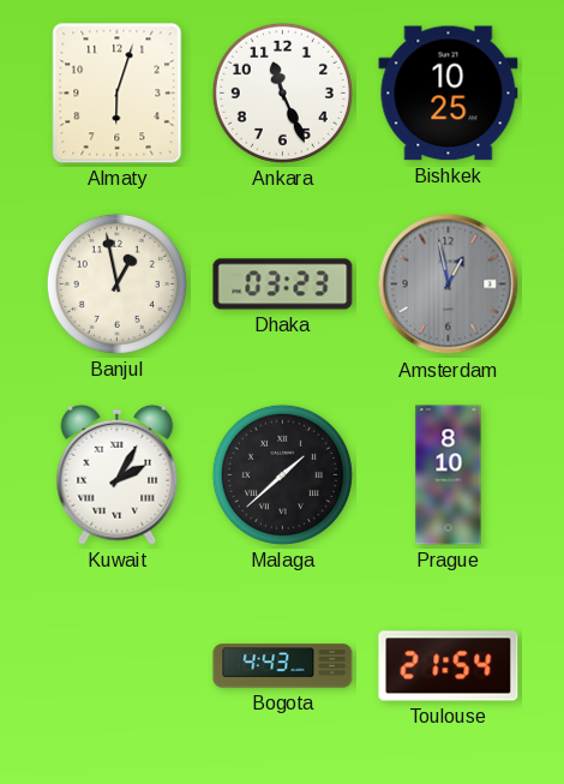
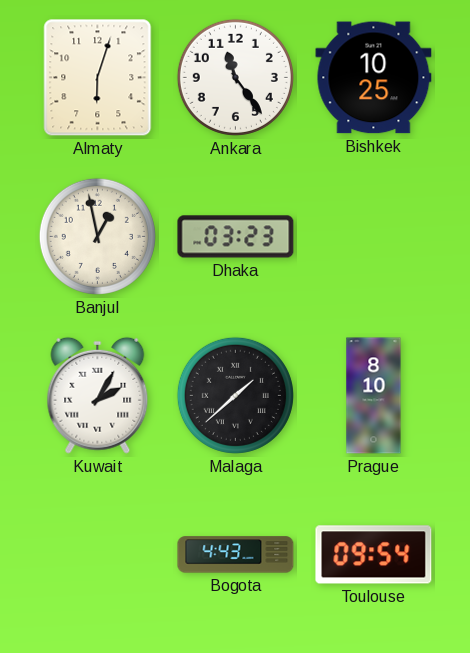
Ankara: 11:26 -> 11:24
Amsterdam: 12:58 -> none
Toulouse: 21:54 -> 09:54
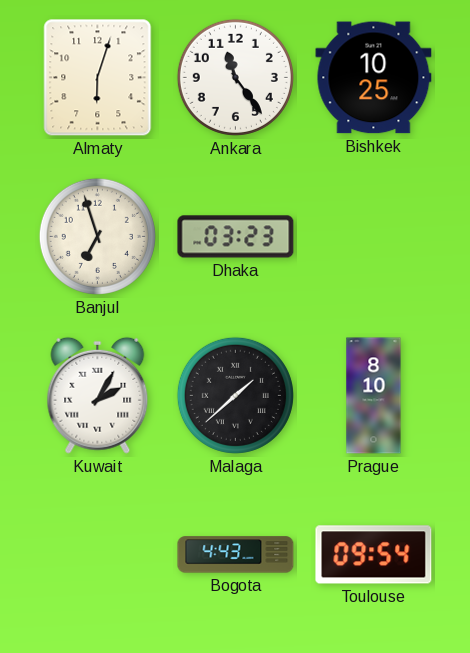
Banjul: 12:58 -> 6:57
